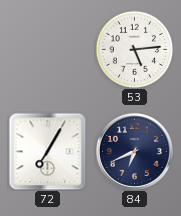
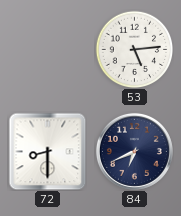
72: 7:05 -> 8:30
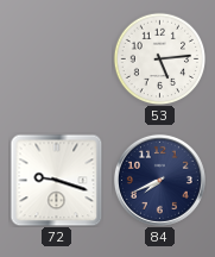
72: 8:30 -> 9:18
84: 6:41 -> 7:41
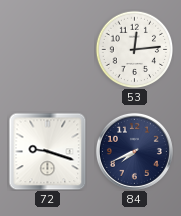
53: 5:14 -> 12:14
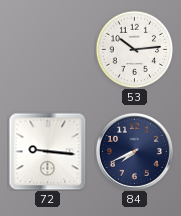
53: 12:14 -> 10:14
72: 9:18 -> 9:16
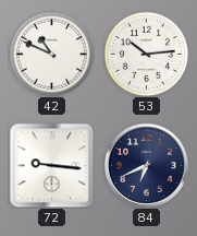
42: none -> 10:49
84: 7:41 -> 6:41
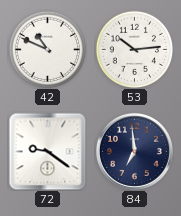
72: 9:16 -> 9:21
84: 6:41 -> 6:59
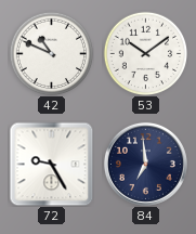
53: 10:14 -> 10:09
72: 9:21 -> 9:25
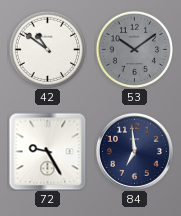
42: 10:49 -> 10:51
53 dial: white -> grey
